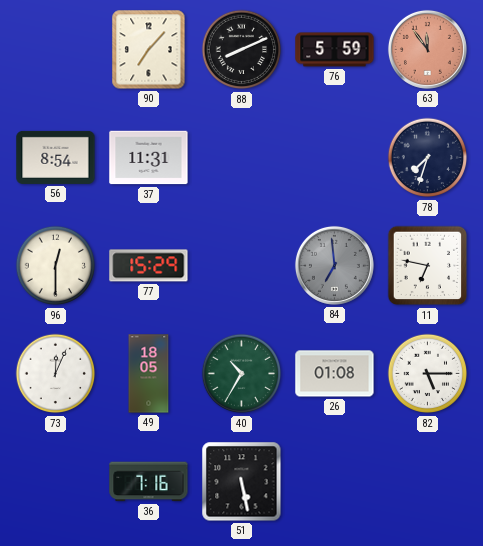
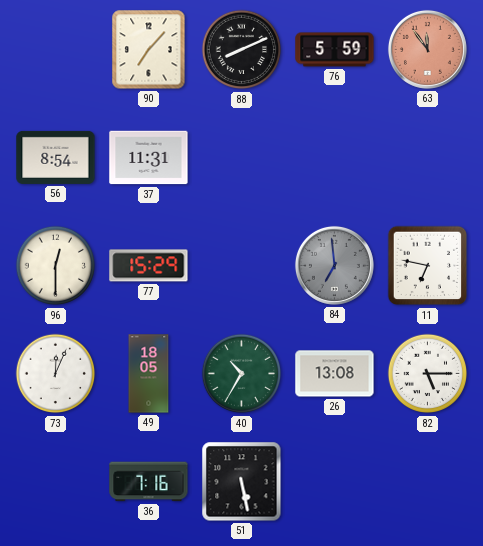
78: 7:33 -> none
26: 01:08 -> 13:08
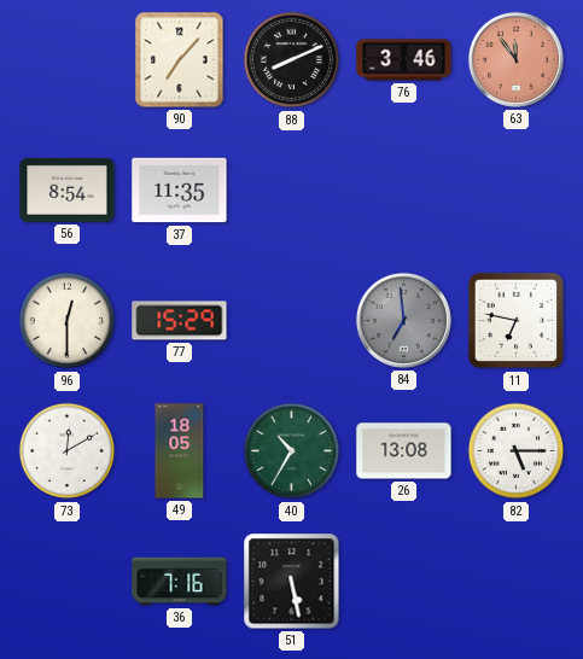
76: 5:59 -> 3:46
37: 11:31 -> 11:35
73: 12:04 -> 12:10
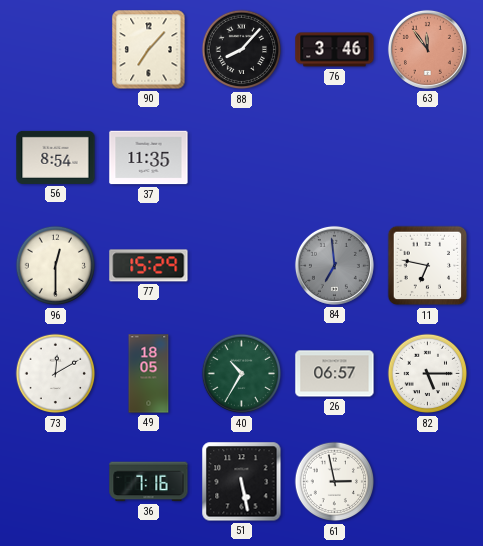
88: 8:11 -> 8:07
26: 13:08 -> 06:57
61: none -> 2:58
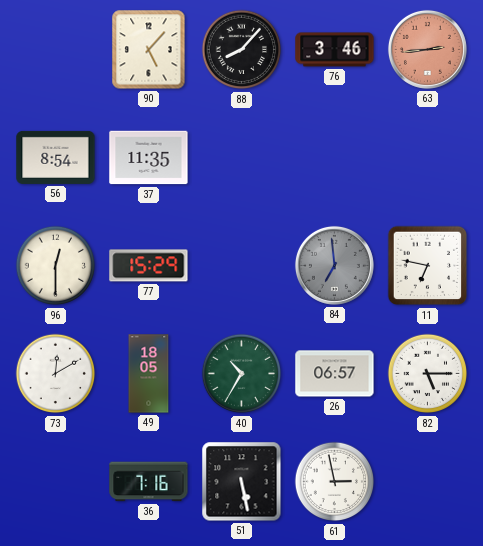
90: 7:07 -> 5:07
63: 11:54 -> 2:44
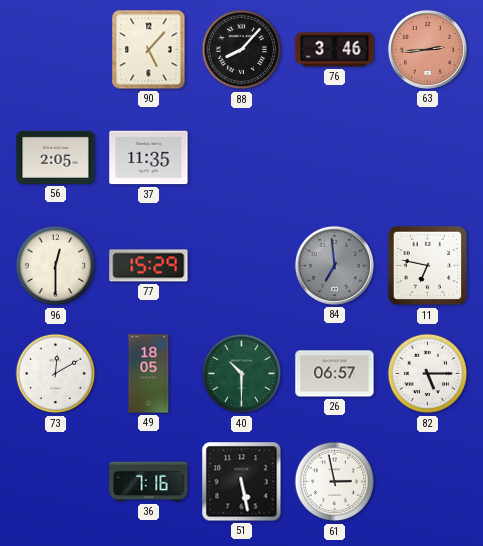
56: 8:54 -> 2:05
40: 10:35 -> 10:30
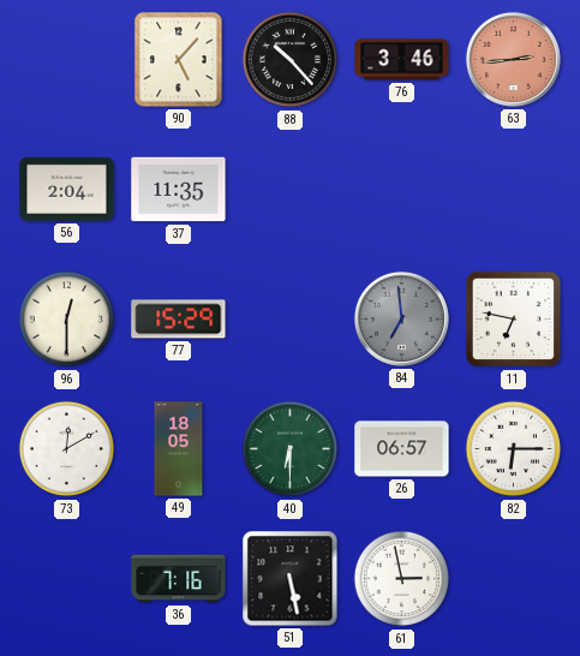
88: 8:07 -> 10:23
56: 2:05 -> 2:04
40: 10:30 -> 6:30
82: 5:15 -> 6:15
